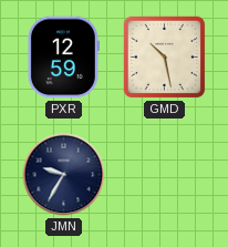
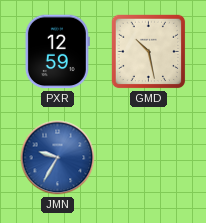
JMN dial: navy -> blue
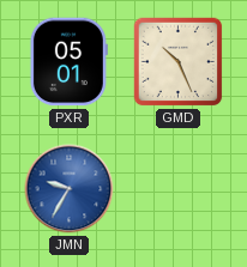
PXR: 12:59 -> 05:01
GMD: 10:28 -> 10:26
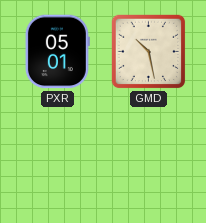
GMD: 10:26 -> 10:28
JMN: 9:35 -> none
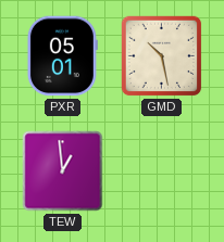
TEW: none -> 12:59
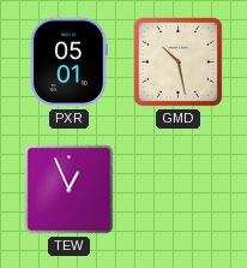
TEW: 12:59 -> 12:56
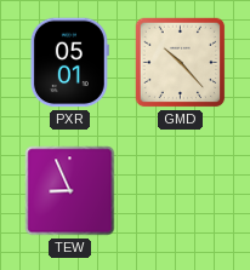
GMD: 10:28 -> 10:23
TEW: 12:56 -> 8:56
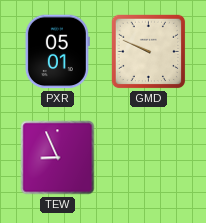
GMD: 10:23 -> 9:49
